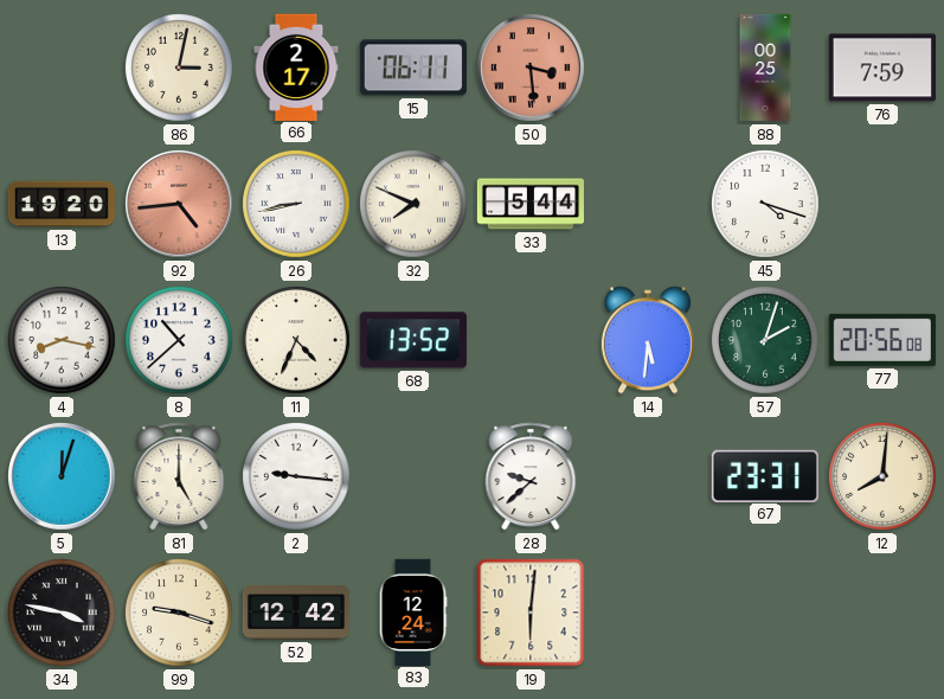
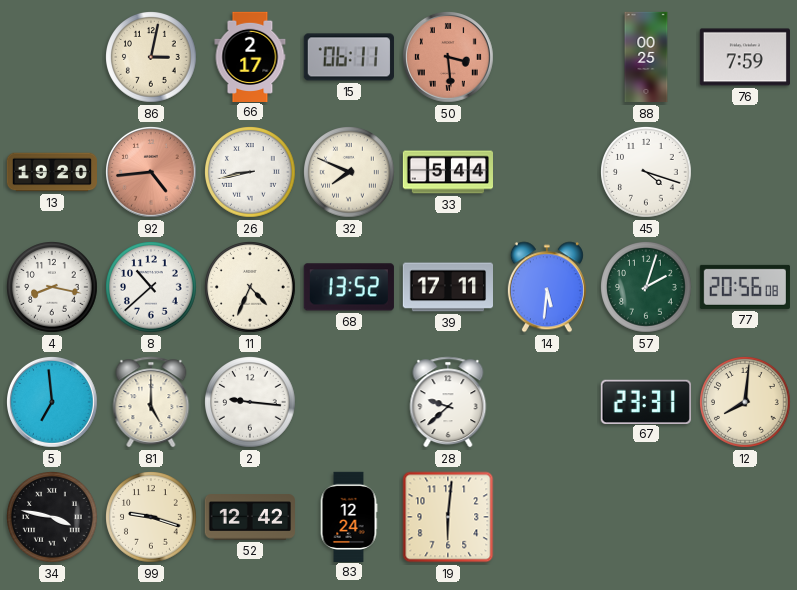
39: none -> 17:11
5: 12:03 -> 6:59
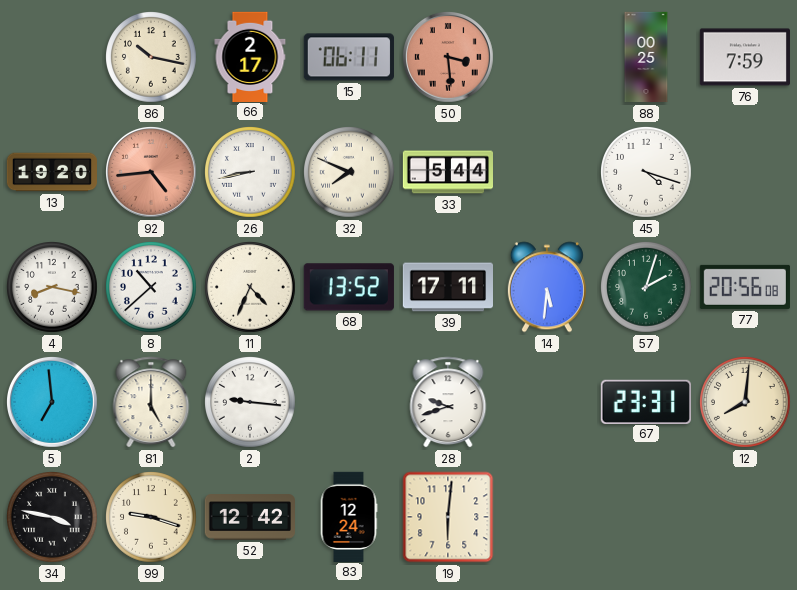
86: 3:02 -> 10:17
28: 9:38 -> 9:42
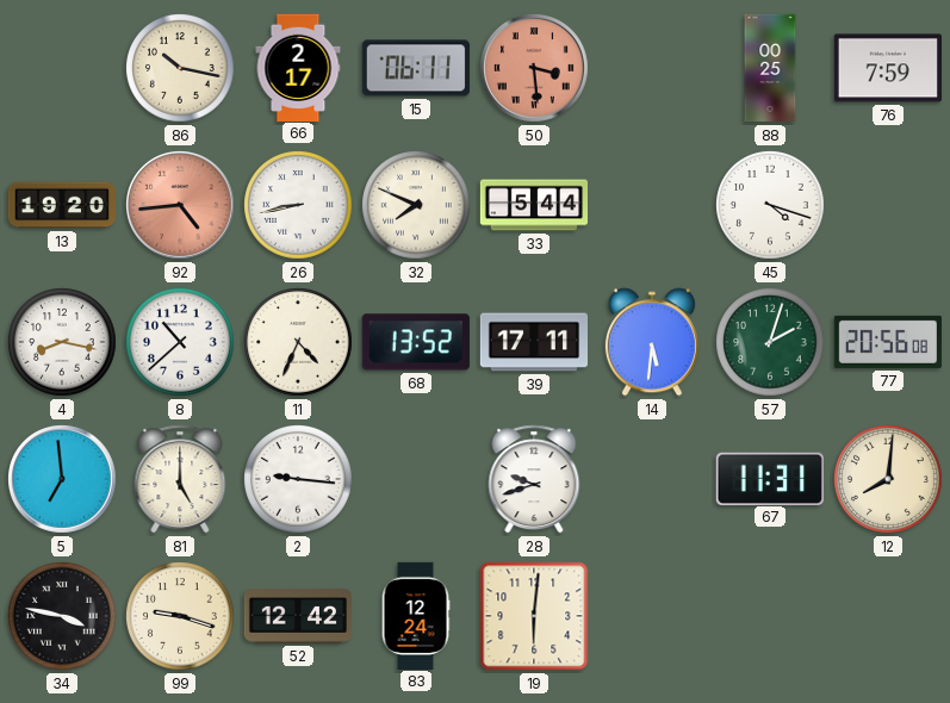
67: 23:31 -> 11:31
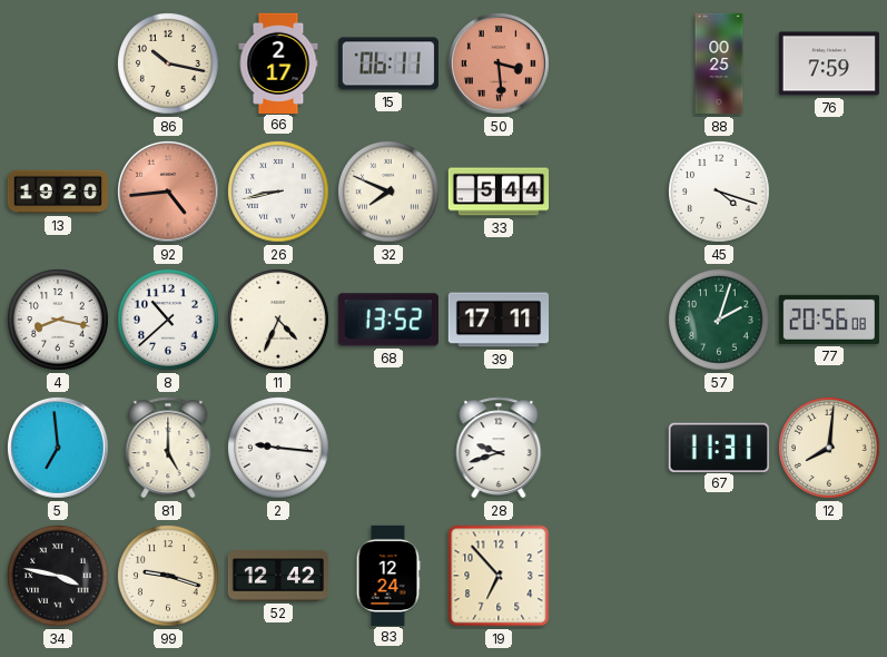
14: 5:31 -> none
19: 6:01 -> 6:53
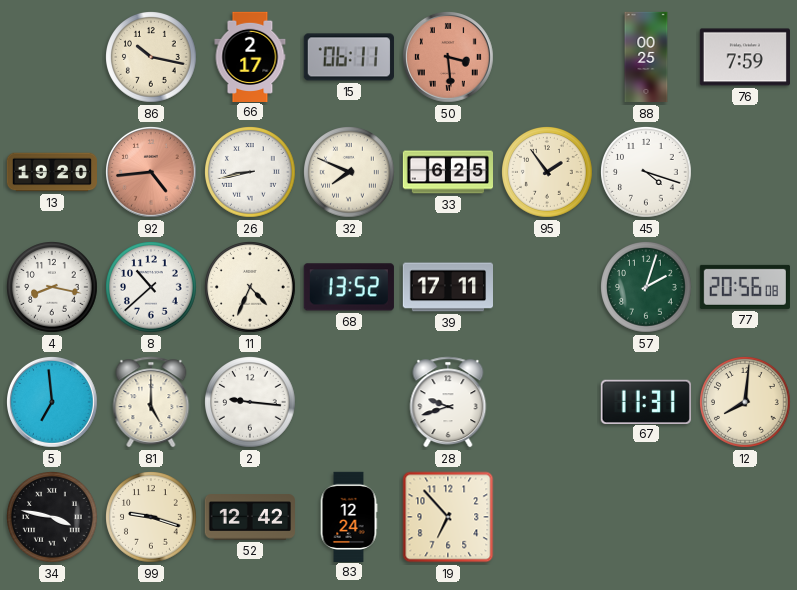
33: 5:44 -> 6:25
95: none -> 1:54
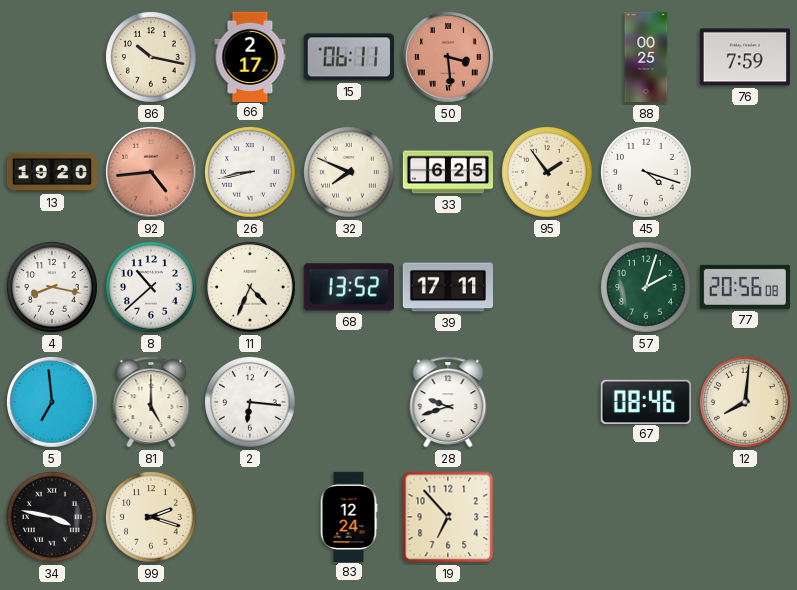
2: 9:16 -> 6:16
67: 11:31 -> 08:46
99: 9:18 -> 2:18
52: 12:42 -> none
